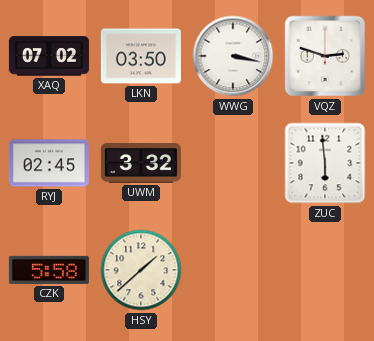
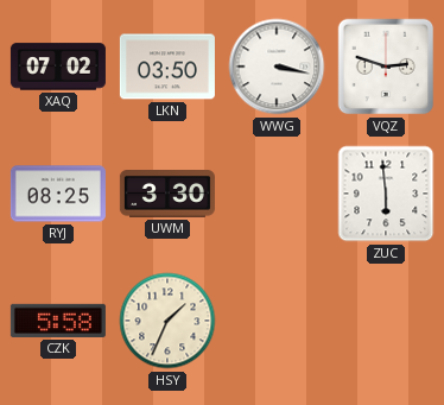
RYJ: 02:45 -> 08:25
UWM: 3:32 -> 3:30
HSY: 1:38 -> 1:34
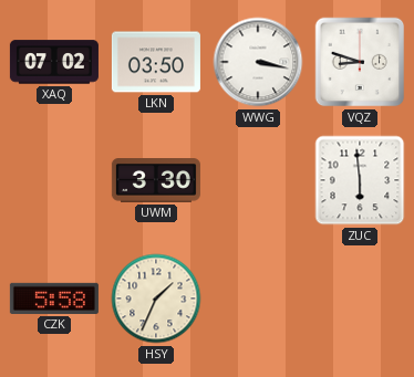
VQZ: 2:48 -> 8:48
RYJ: 08:25 -> none
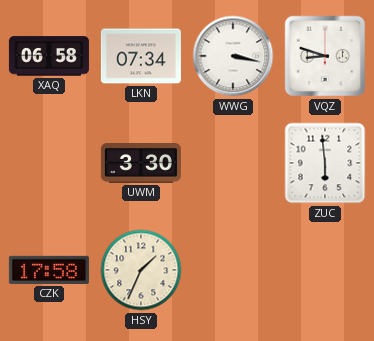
XAQ: 07:02 -> 06:58
LKN: 03:50 -> 07:34
CZK: 5:58 -> 17:58
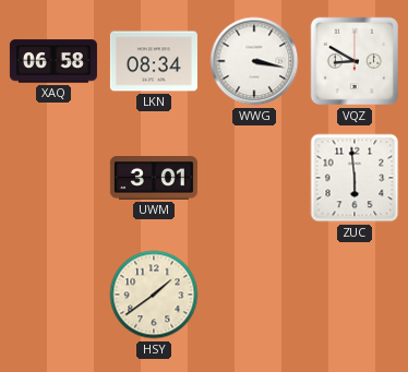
LKN: 07:34 -> 08:34
VQZ: 8:48 -> 8:50
UWM: 3:30 -> 3:01
CZK: 17:58 -> none
HSY: 1:34 -> 1:39
